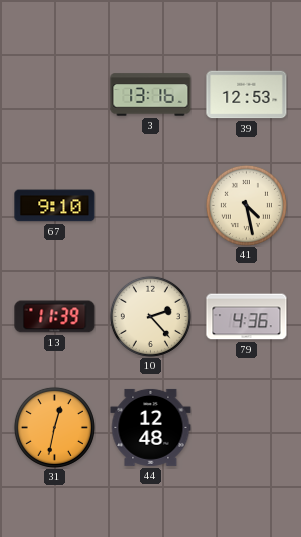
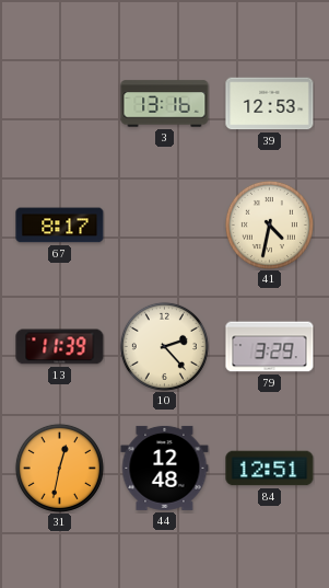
67: 9:10 -> 8:17
41: 4:28 -> 4:32
79: 4:36 -> 3:29
84: none -> 12:51
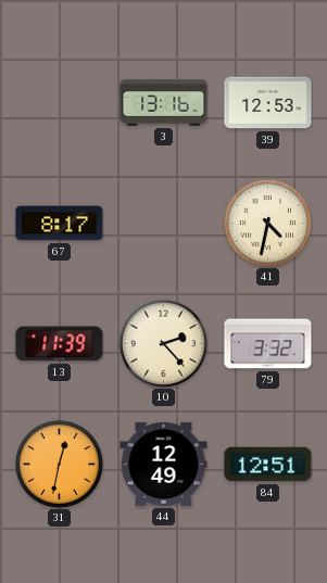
79: 3:29 -> 3:32
44: 12:48 -> 12:49
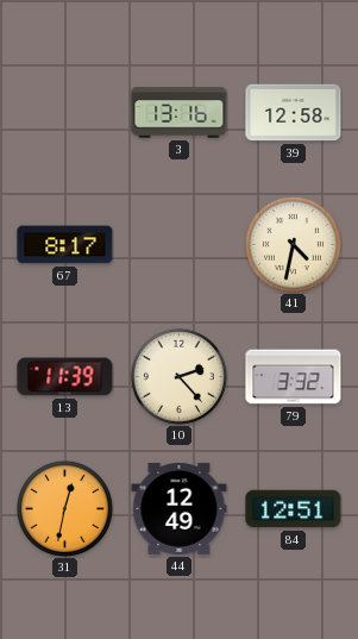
39: 12:53 -> 12:58
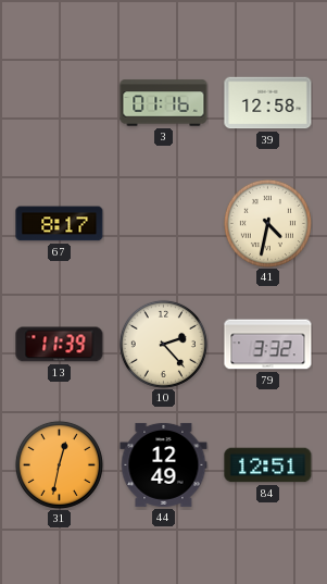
3: 13:16 -> 01:16
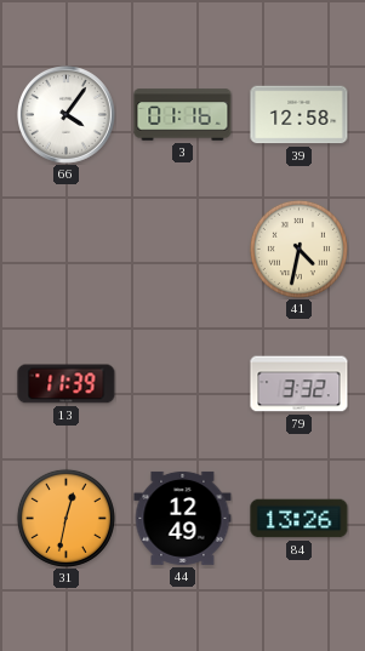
66: none -> 4:06
67: 8:17 -> none
10: 2:23 -> none
84: 12:51 -> 13:26
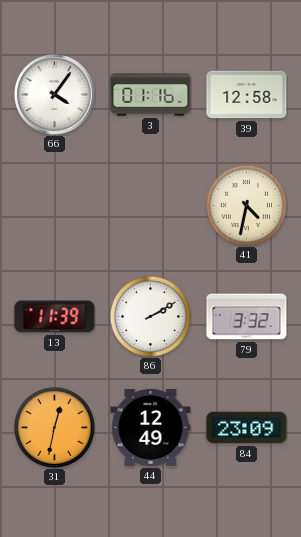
86: none -> 2:10
84: 13:26 -> 23:09
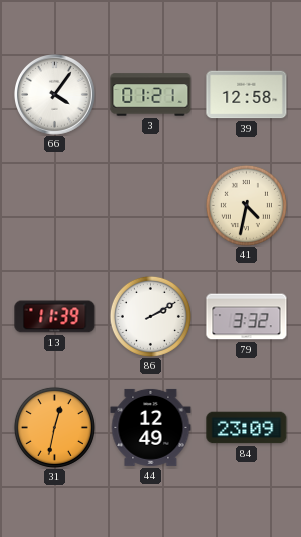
3: 01:16 -> 01:21
